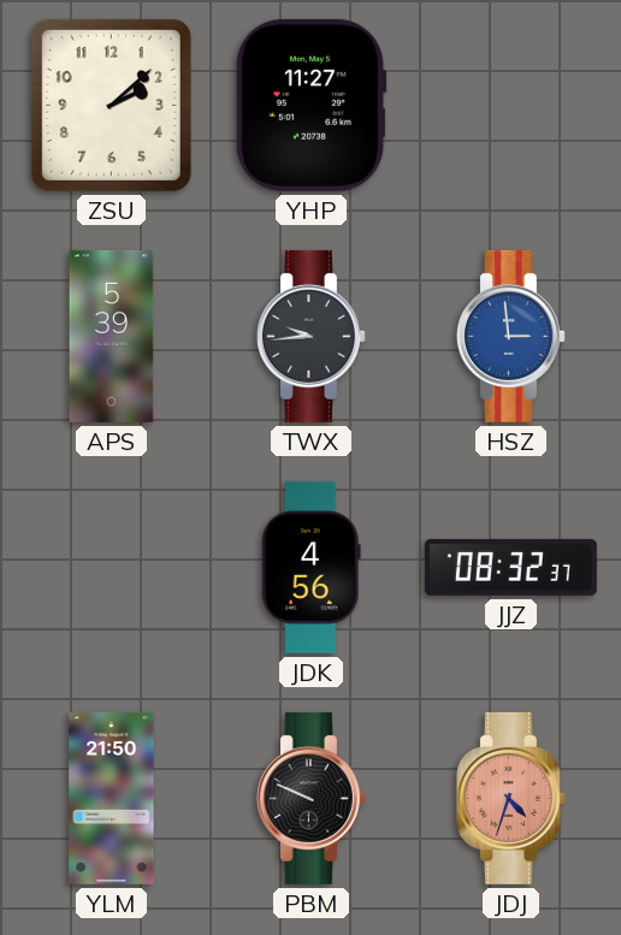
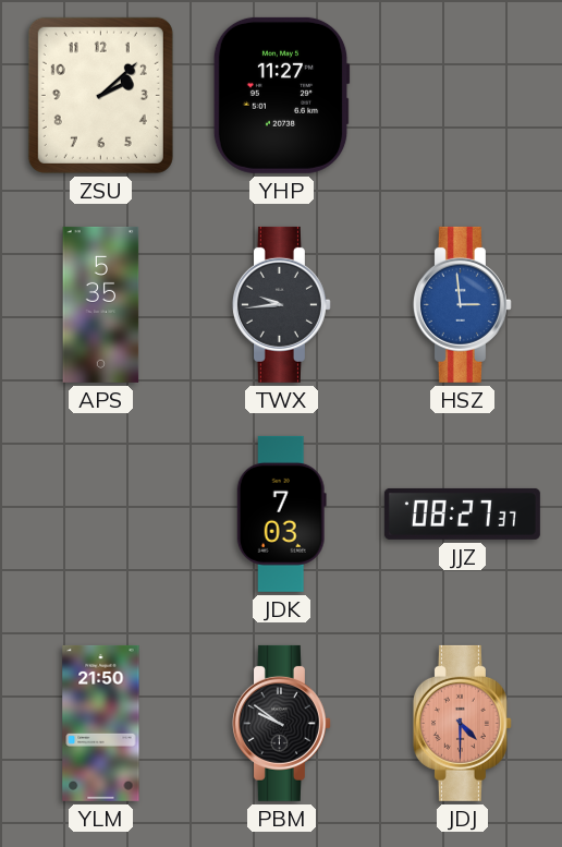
APS: 5:39 -> 5:35
JDK: 4:56 -> 7:03
JJZ: 08:32 -> 08:27
PBM: 9:49 -> 9:51
JDJ: 4:33 -> 4:30
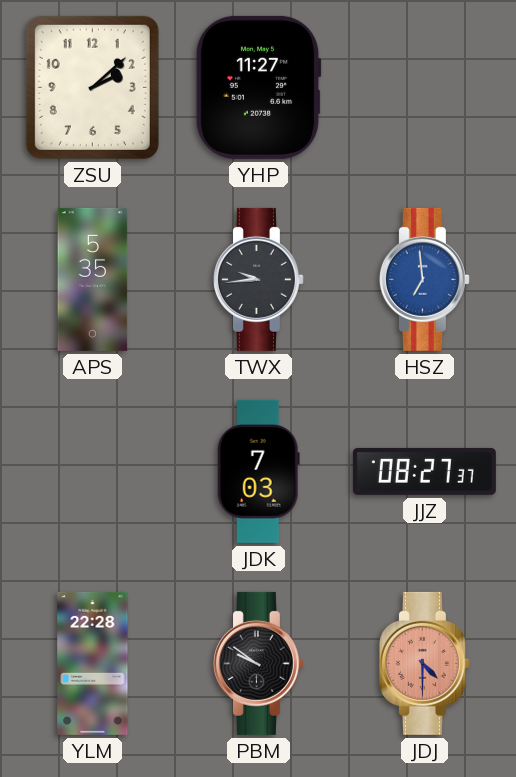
HSZ: 2:59 -> 6:59
YLM: 21:50 -> 22:28
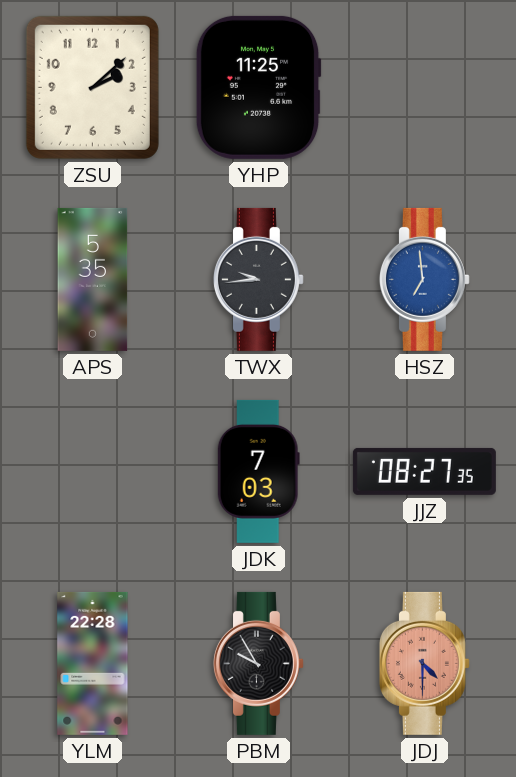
YHP: 11:27 -> 11:25
JJZ: 08:27:37 -> 08:27:35
PBM: 9:51 -> 9:55
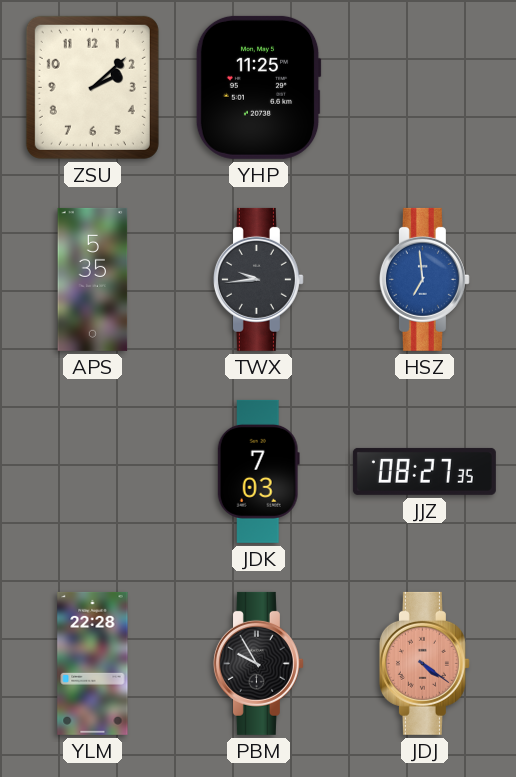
JDJ: 4:30 -> 4:21
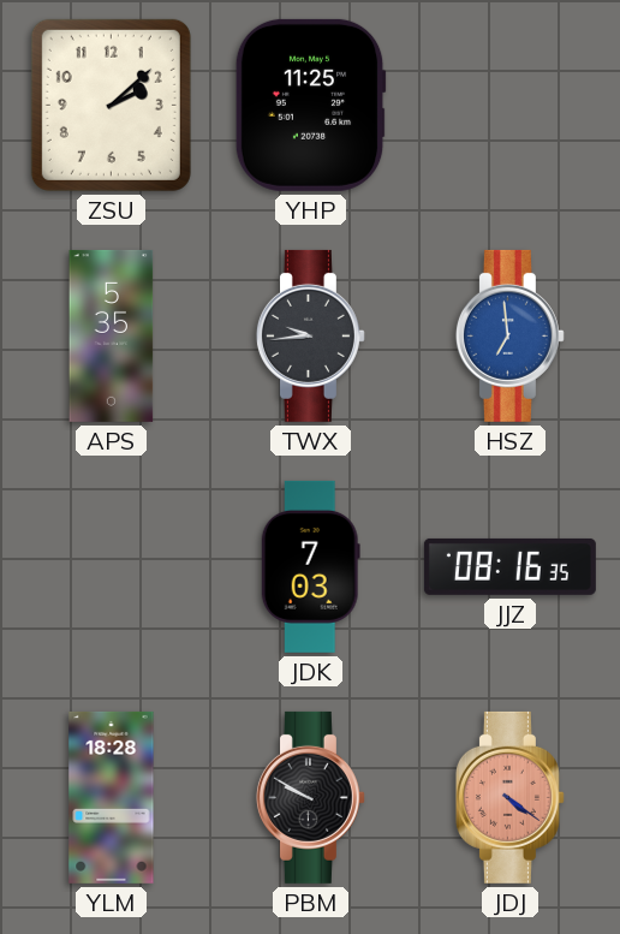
JJZ: 08:27 -> 08:16
YLM: 22:28 -> 18:28
PBM: 9:55 -> 9:50
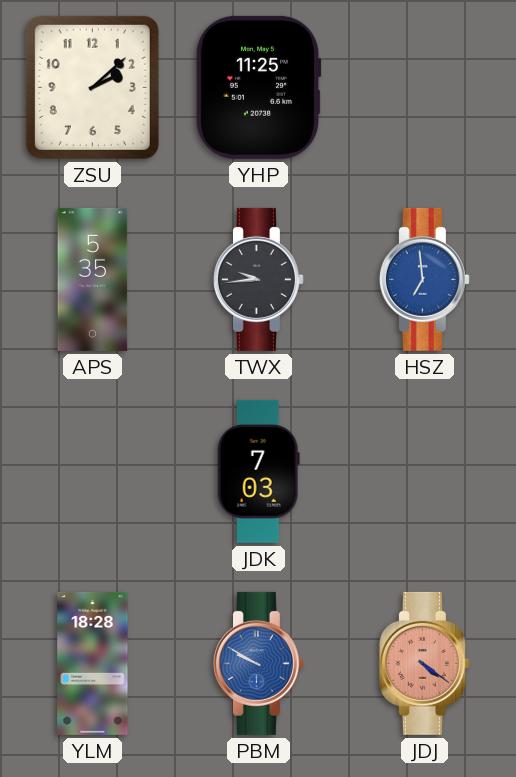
JJZ: 08:16 -> none
PBM dial: black -> blue
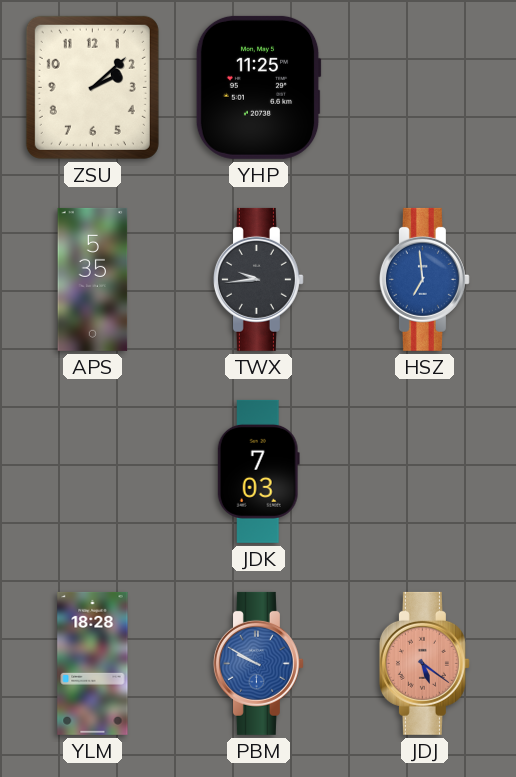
JDJ: 4:21 -> 5:21
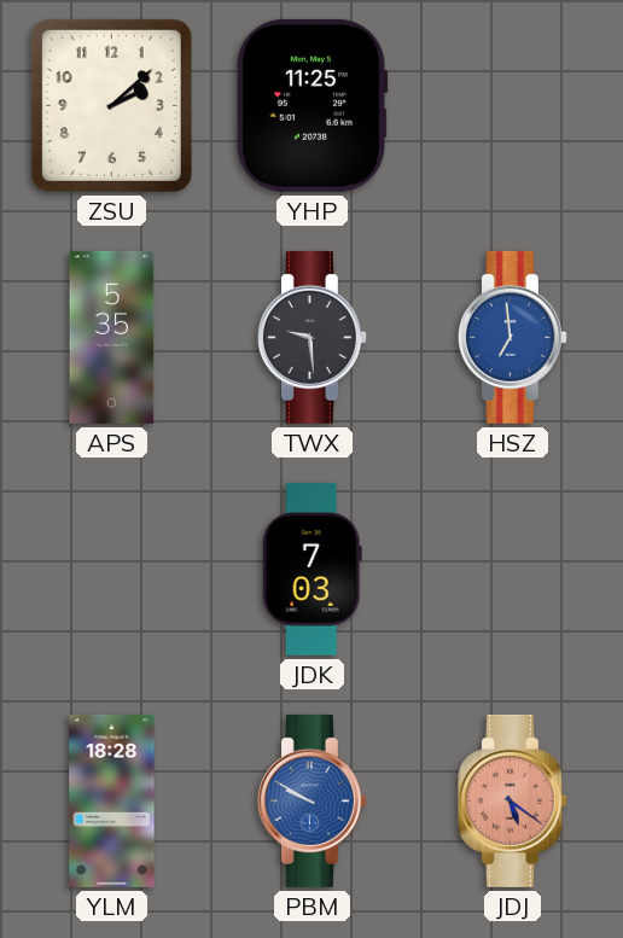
TWX: 9:44 -> 9:29
